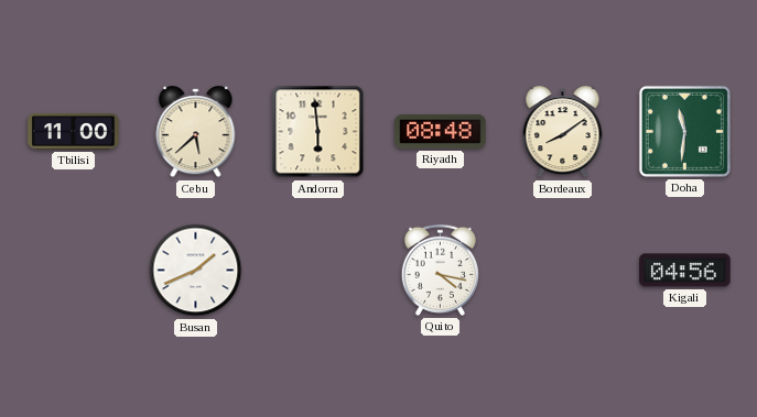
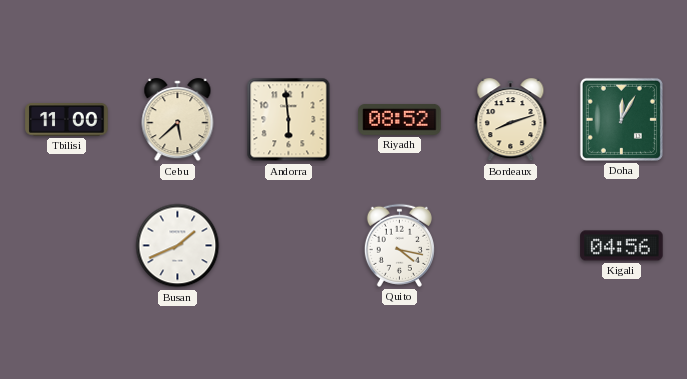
Riyadh: 08:48 -> 08:52
Bordeaux: 8:09 -> 8:12
Doha: 11:31 -> 12:05
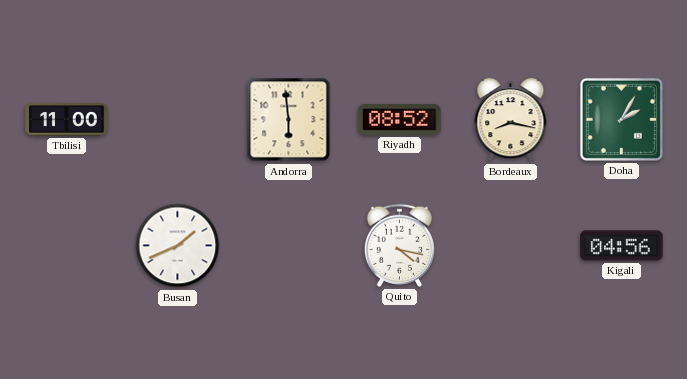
Cebu: 5:38 -> none
Bordeaux: 8:12 -> 8:17
Doha: 12:05 -> 2:05
